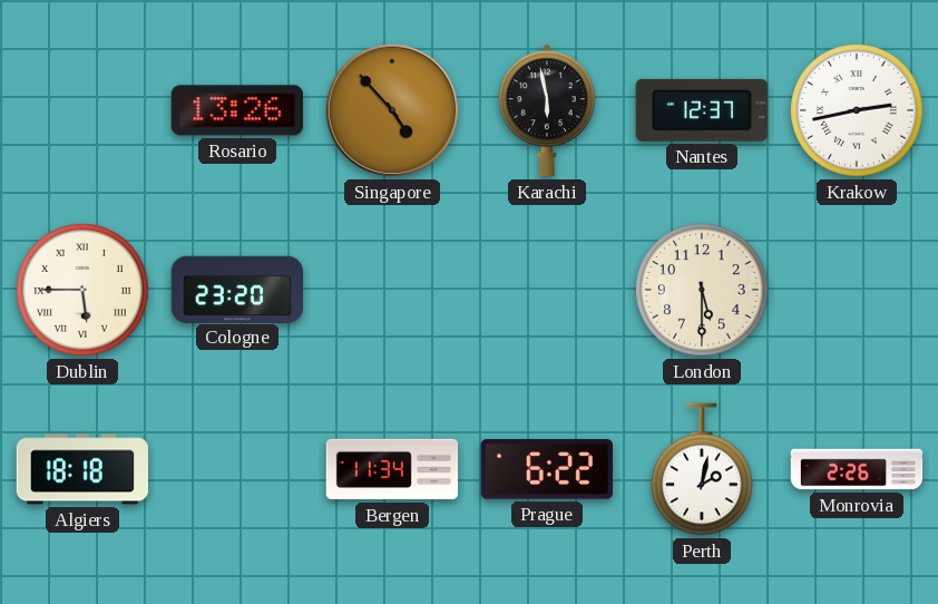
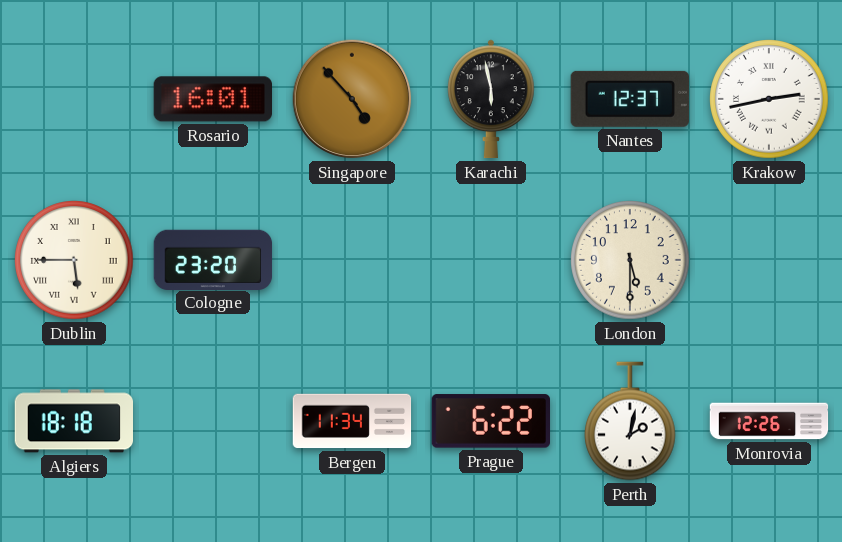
Rosario: 13:26 -> 16:01
Monrovia: 2:26 -> 12:26
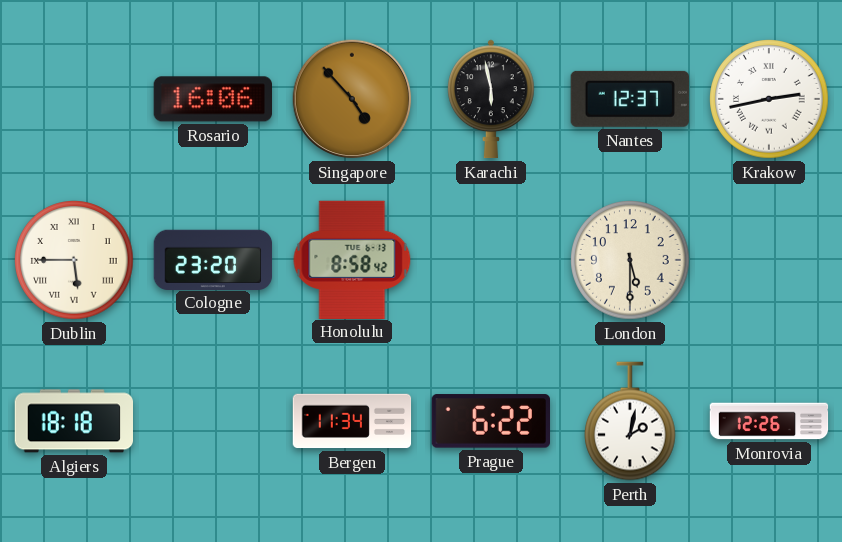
Rosario: 16:01 -> 16:06
Honolulu: none -> 8:58
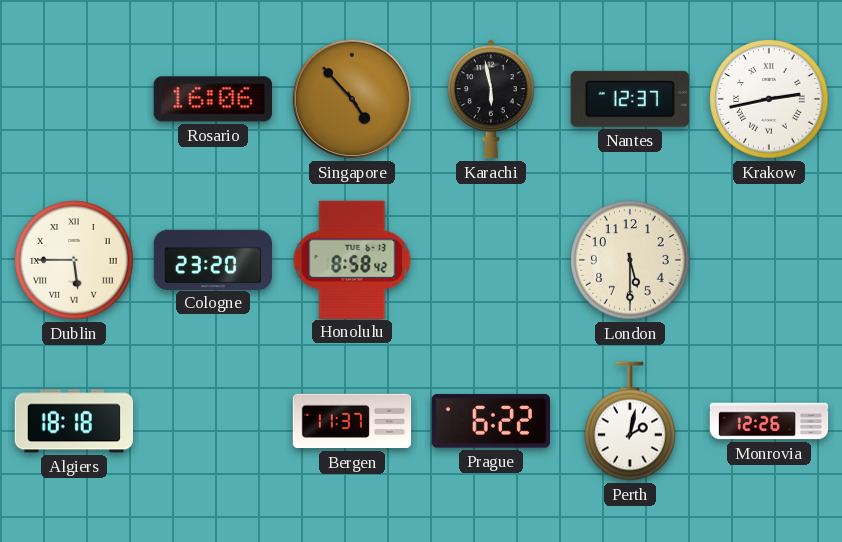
Bergen: 11:34 -> 11:37
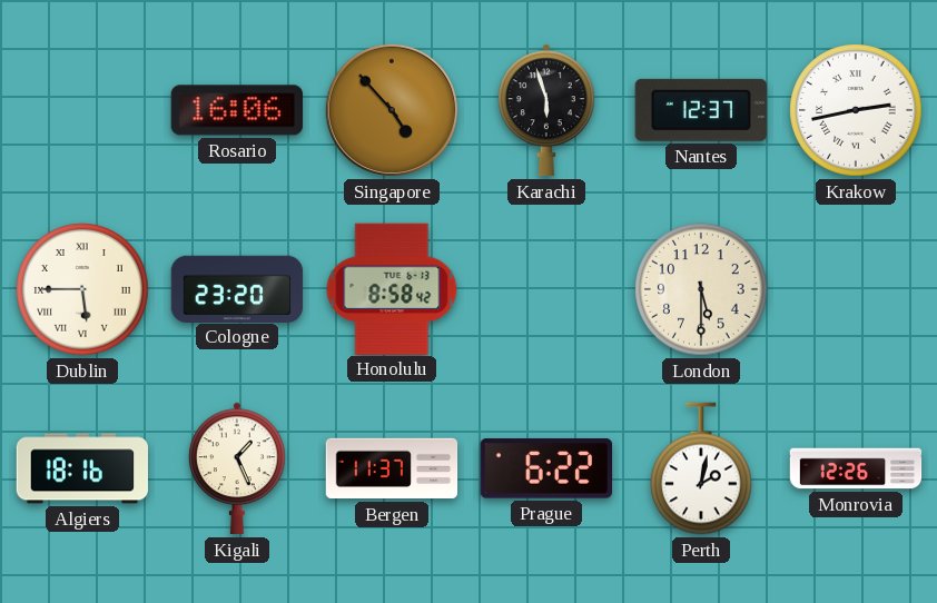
Karachi: 5:58 -> 5:57
Algiers: 18:18 -> 18:16
Kigali: none -> 1:26
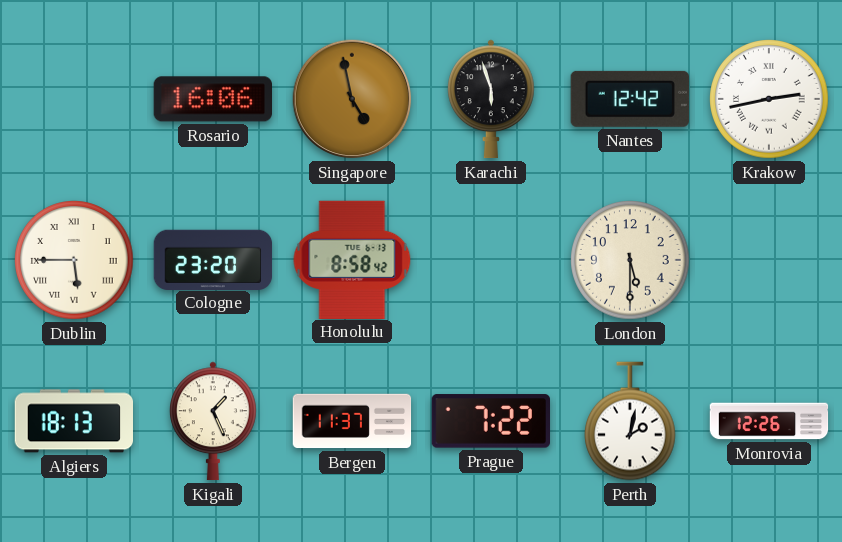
Singapore: 4:53 -> 4:58
Nantes: 12:37 -> 12:42
Algiers: 18:16 -> 18:13
Prague: 6:22 -> 7:22
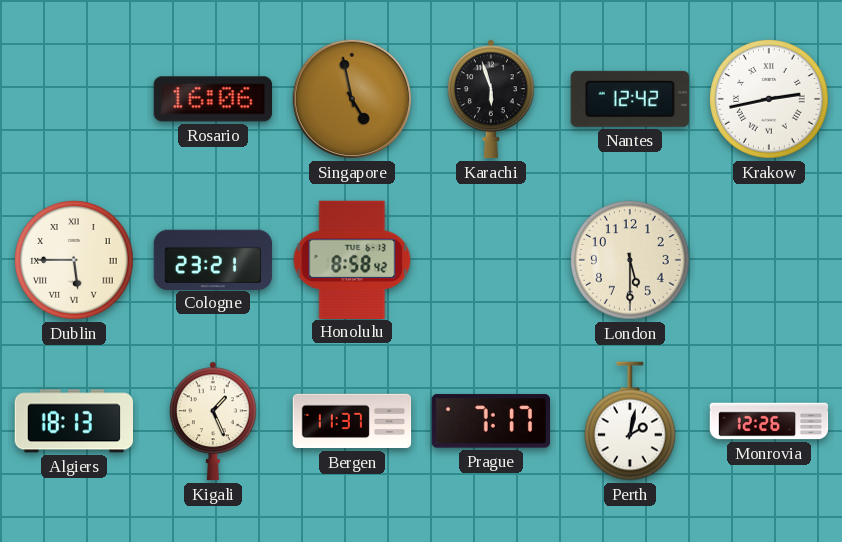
Cologne: 23:20 -> 23:21
Prague: 7:22 -> 7:17
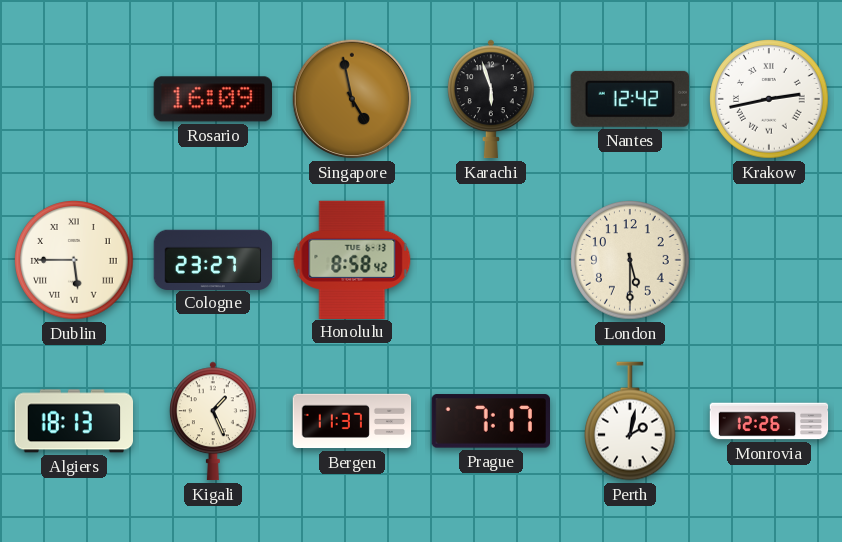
Rosario: 16:06 -> 16:09
Cologne: 23:21 -> 23:27
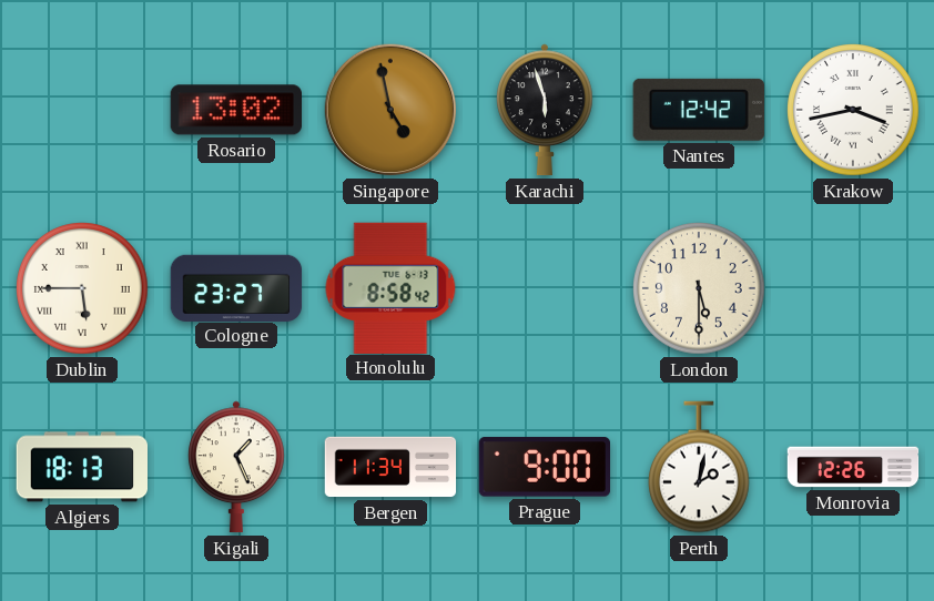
Rosario: 16:09 -> 13:02
Krakow: 2:43 -> 3:43
Bergen: 11:37 -> 11:34
Prague: 7:17 -> 9:00
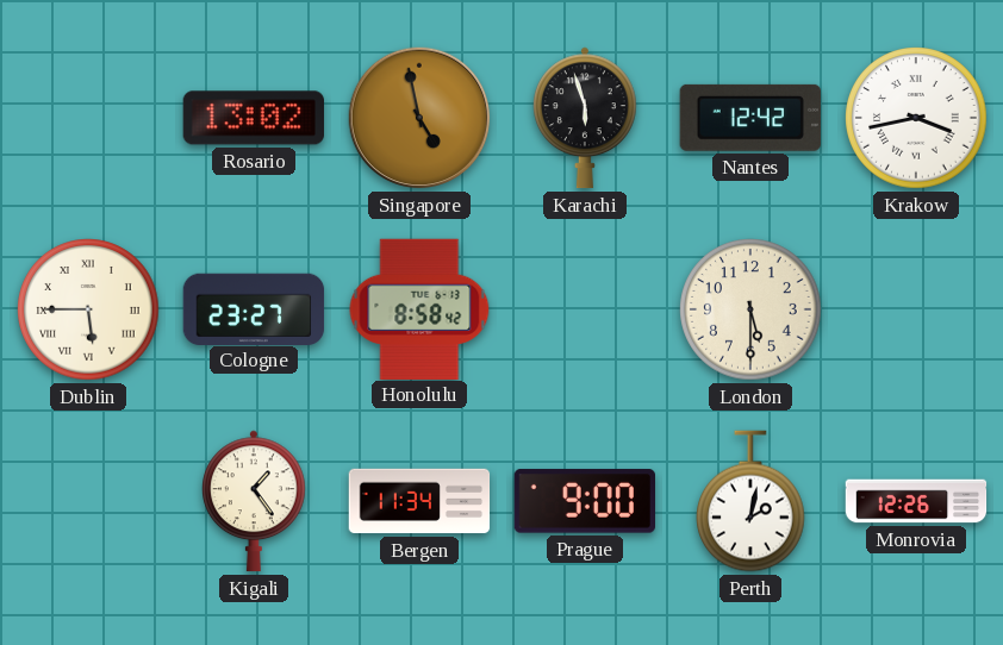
Algiers: 18:13 -> none
Kigali: 1:26 -> 1:24
